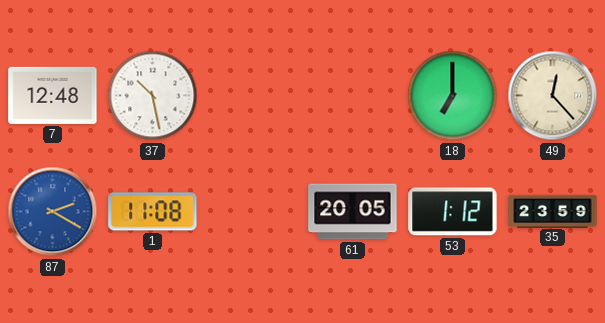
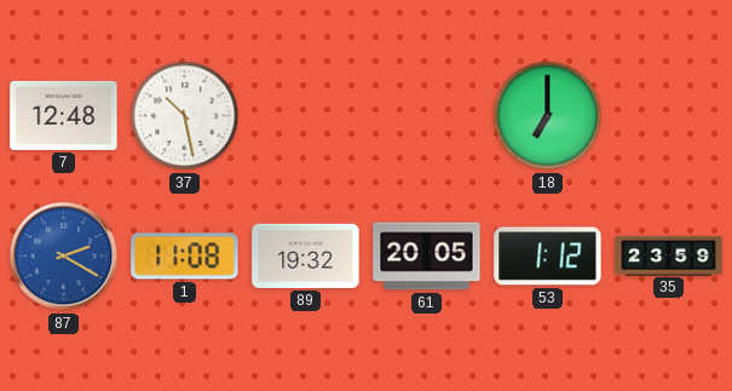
49: 12:23 -> none
89: none -> 19:32
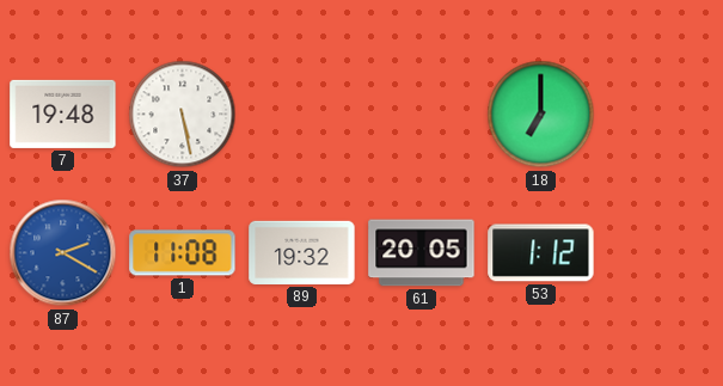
7: 12:48 -> 19:48
37: 10:28 -> 5:28
35: 23:59 -> none
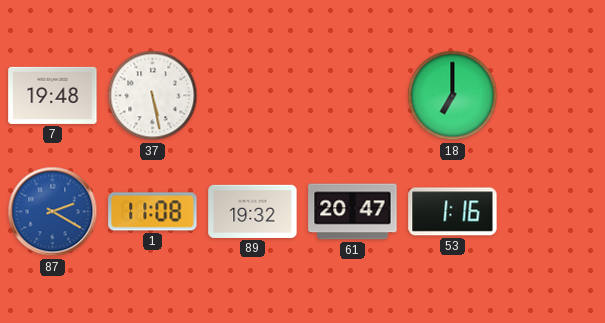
61: 20:05 -> 20:47
53: 1:12 -> 1:16
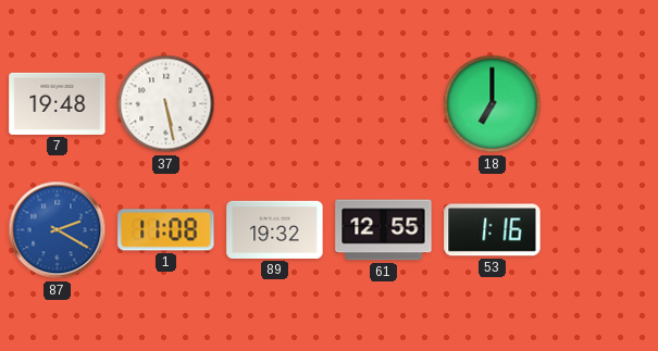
61: 20:47 -> 12:55
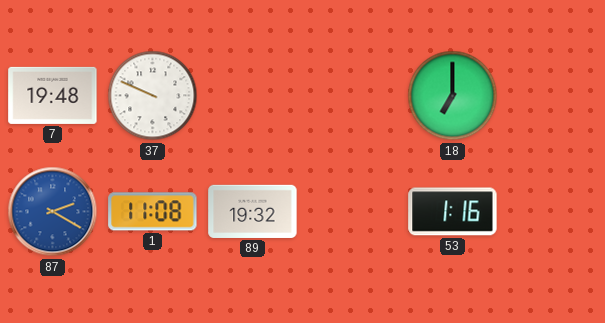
37: 5:28 -> 9:49
61: 12:55 -> none
